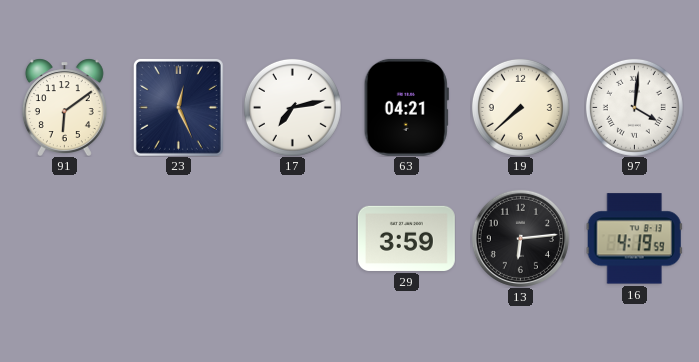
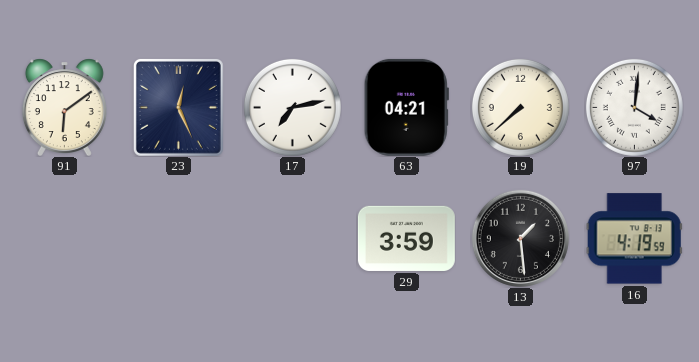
13: 6:14 -> 1:29
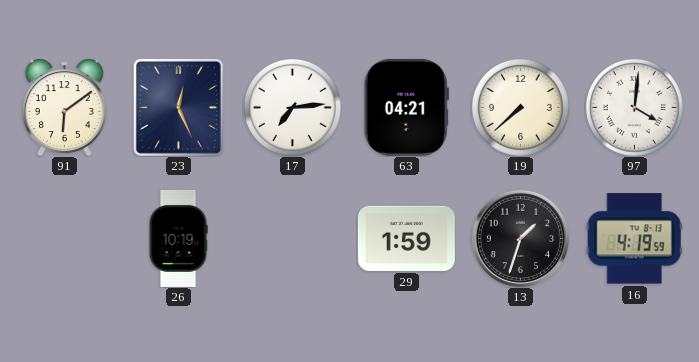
17: 7:13 -> 7:14
26: none -> 10:19
29: 3:59 -> 1:59
13: 1:29 -> 1:33
